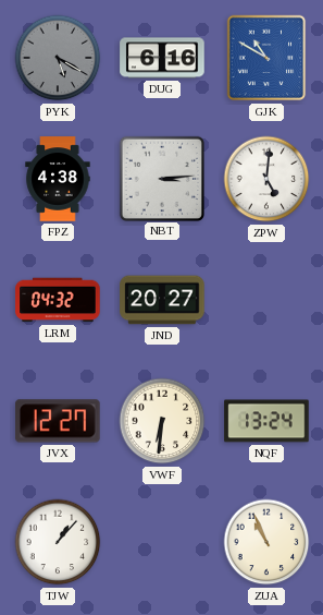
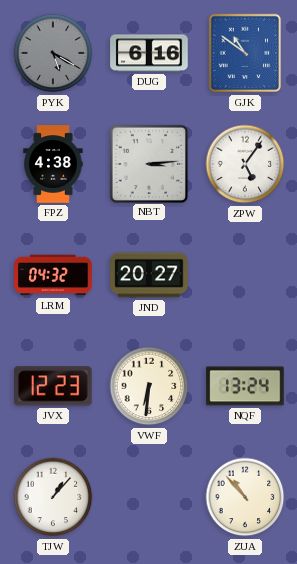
GJK: 10:50 -> 10:51
ZPW: 5:01 -> 5:06
JVX: 12:27 -> 12:23
ZUA: 10:56 -> 10:53
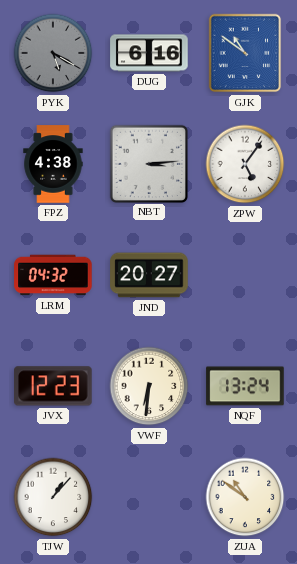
ZUA: 10:53 -> 10:51
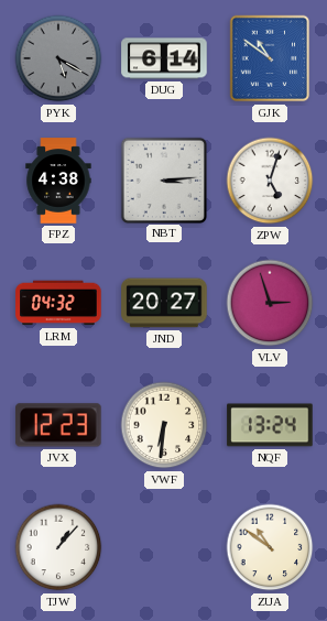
DUG: 6:16 -> 6:14
ZPW: 5:06 -> 5:03
VLV: none -> 2:57
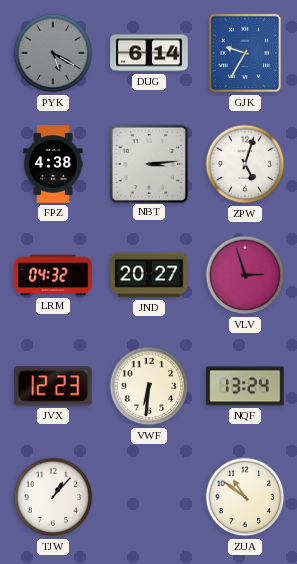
GJK: 10:51 -> 9:35
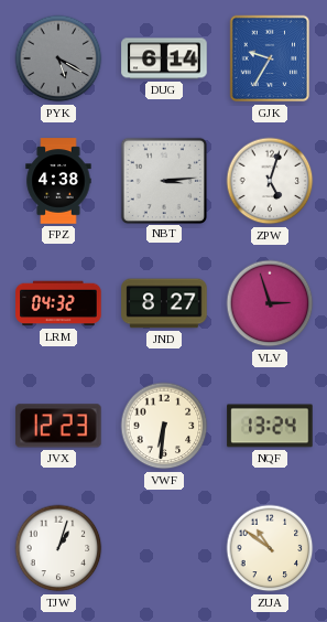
JND: 20:27 -> 8:27
TJW: 1:07 -> 1:03
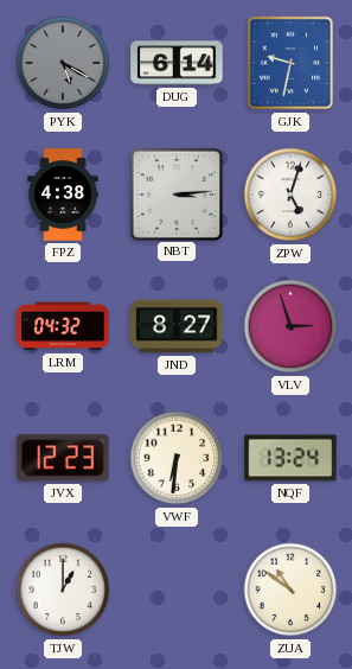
GJK: 9:35 -> 9:32
TJW: 1:03 -> 1:00
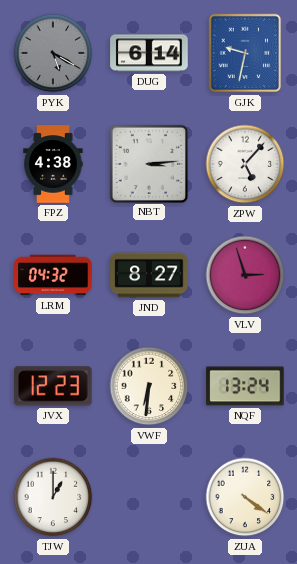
ZPW: 5:03 -> 5:07
ZUA: 10:51 -> 4:21
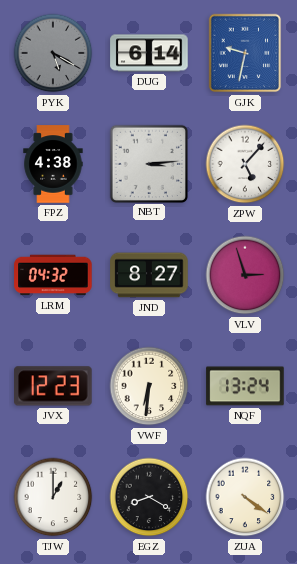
EGZ: none -> 8:20
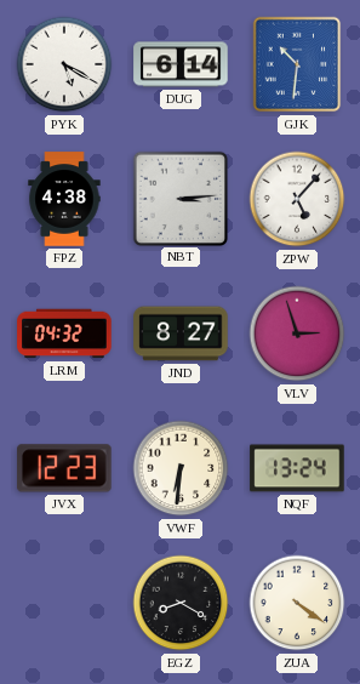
PYK dial: grey -> white
GJK: 9:32 -> 10:31
TJW: 1:00 -> none
